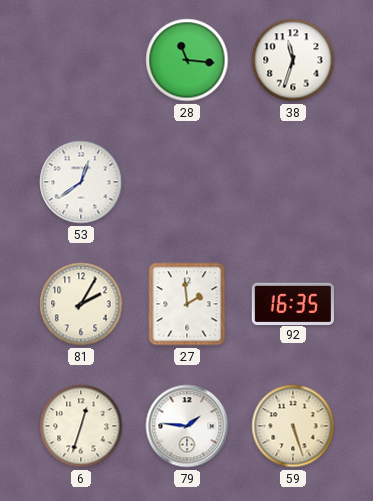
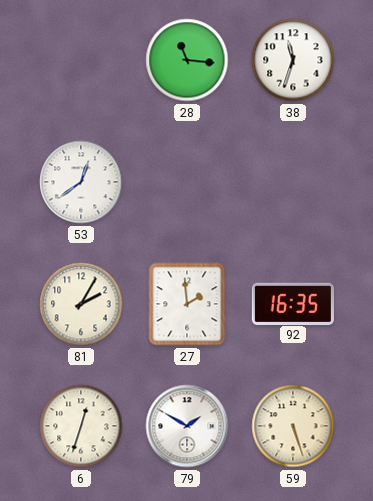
79: 1:46 -> 1:50
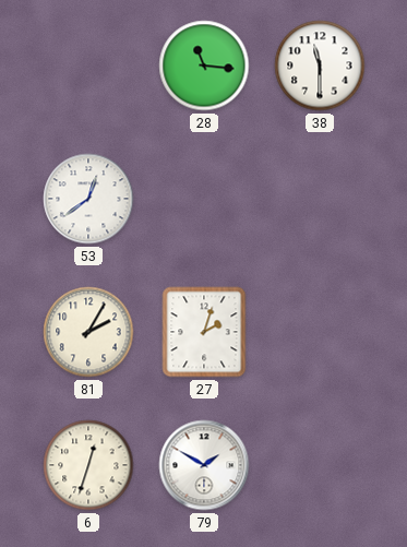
38: 11:33 -> 11:30
27: 1:59 -> 2:03
92: 16:35 -> none
59: 5:27 -> none
